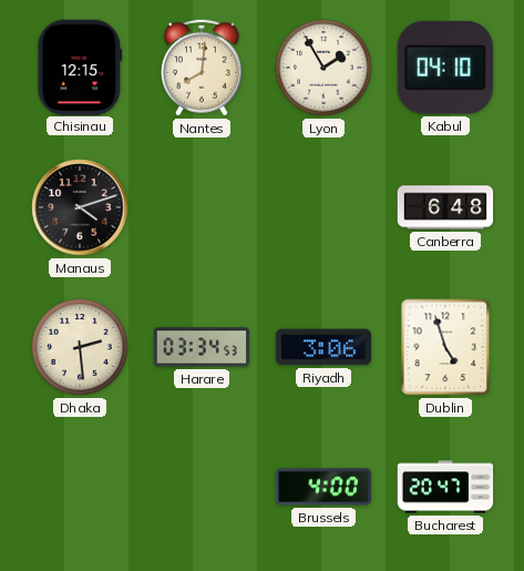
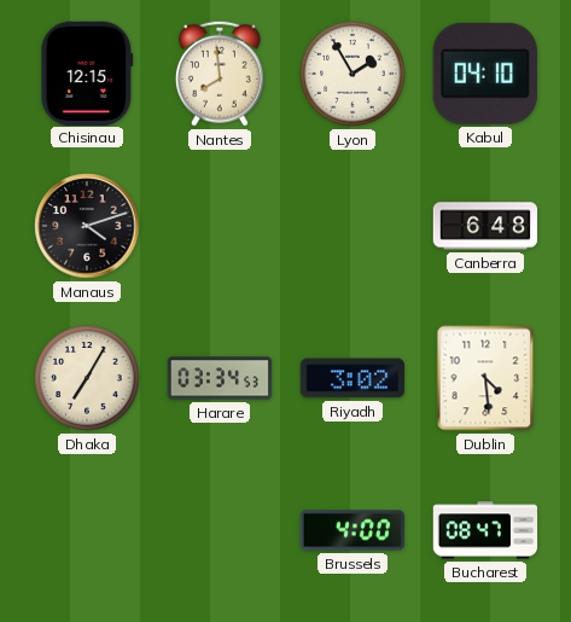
Nantes: 8:01 -> 7:59
Dhaka: 2:29 -> 7:05
Riyadh: 3:06 -> 3:02
Dublin: 4:57 -> 4:29
Bucharest: 20:47 -> 08:47
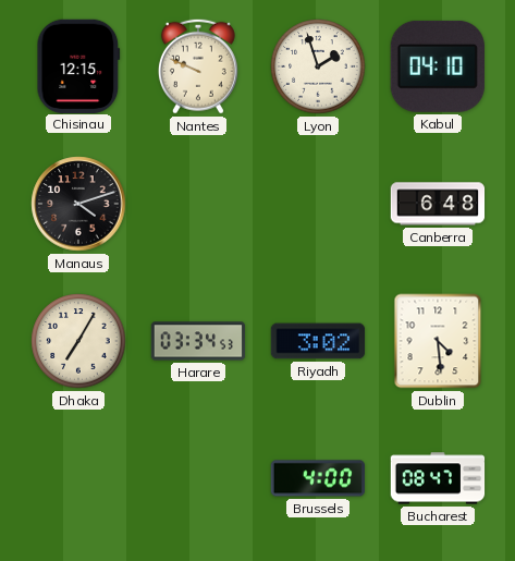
Nantes: 7:59 -> 9:49
Lyon: 1:55 -> 1:57
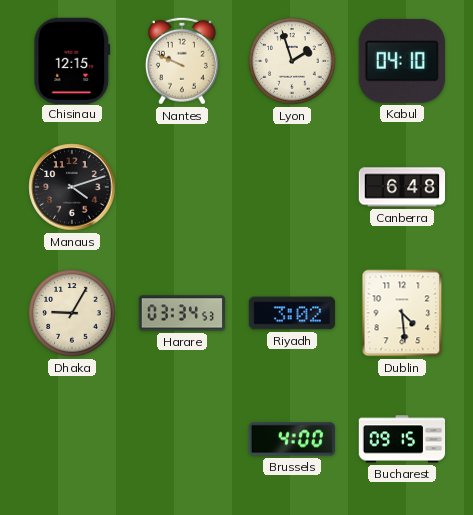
Dhaka: 7:05 -> 9:05
Bucharest: 08:47 -> 09:15
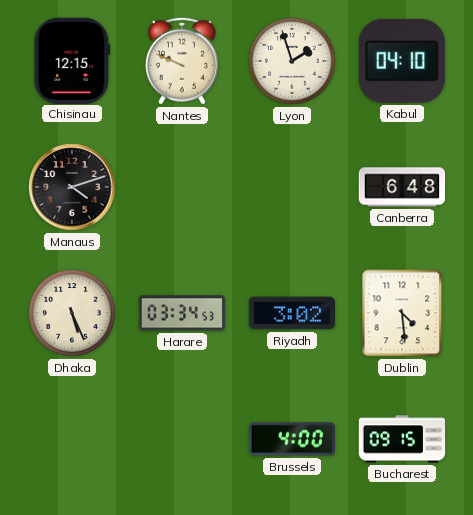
Dhaka: 9:05 -> 5:26
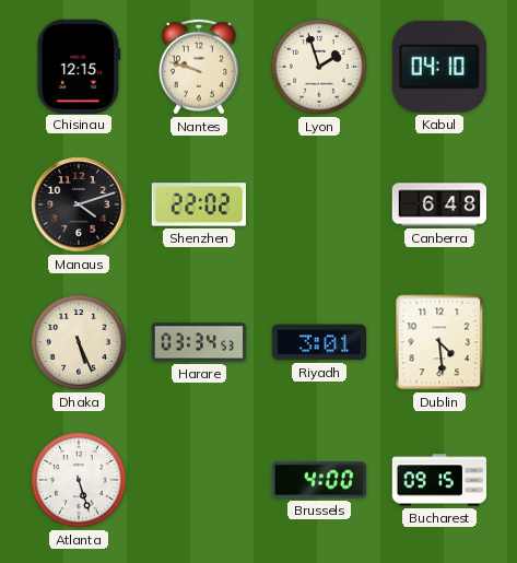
Nantes: 9:49 -> 9:48
Shenzhen: none -> 22:02
Riyadh: 3:02 -> 3:01
Atlanta: none -> 5:27
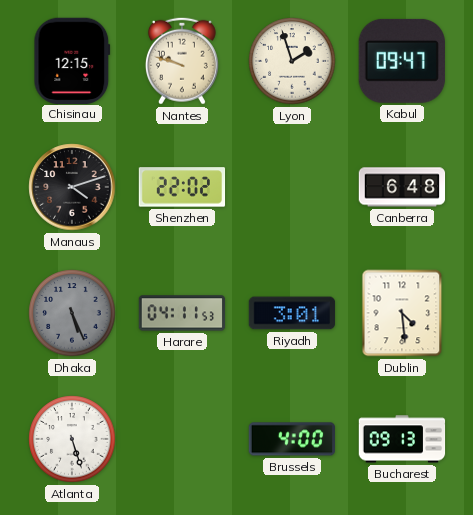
Kabul: 04:10 -> 09:47
Dhaka dial: cream -> grey
Harare: 03:34 -> 04:11
Bucharest: 09:15 -> 09:13
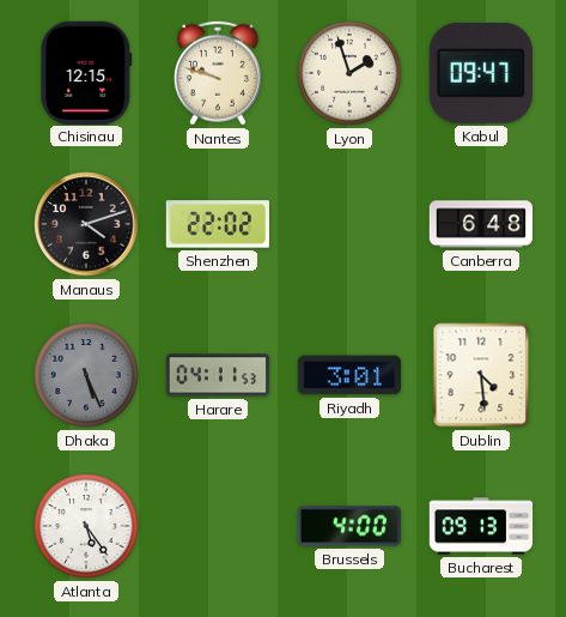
Atlanta: 5:27 -> 5:24
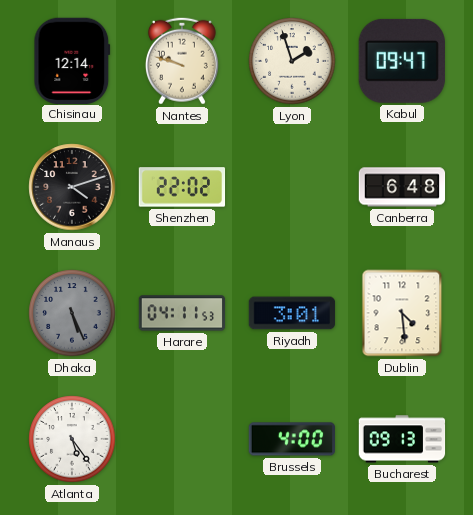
Chisinau: 12:15 -> 12:14
